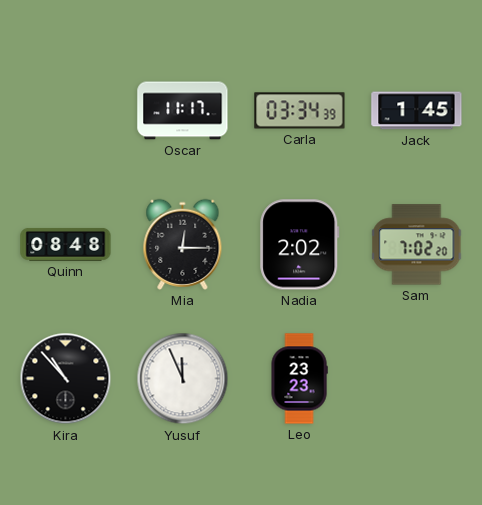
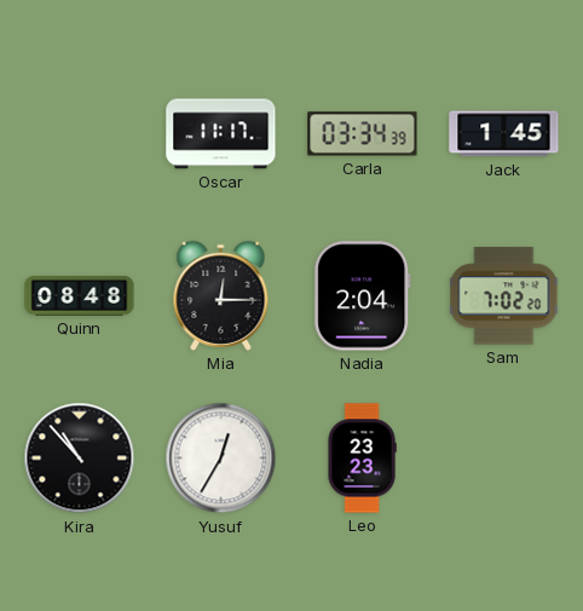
Nadia: 2:02 -> 2:04
Yusuf: 11:56 -> 12:35
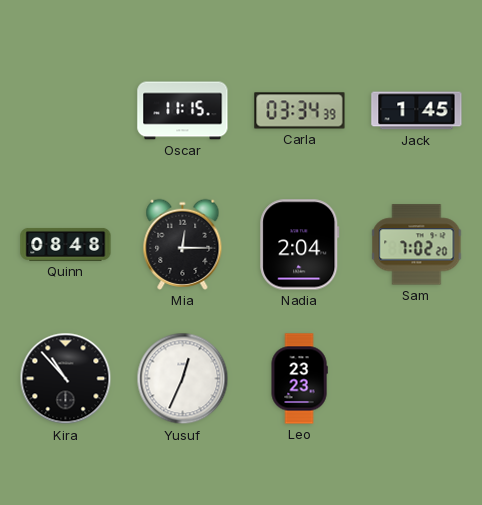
Oscar: 11:17 -> 11:15
Yusuf: 12:35 -> 12:34
